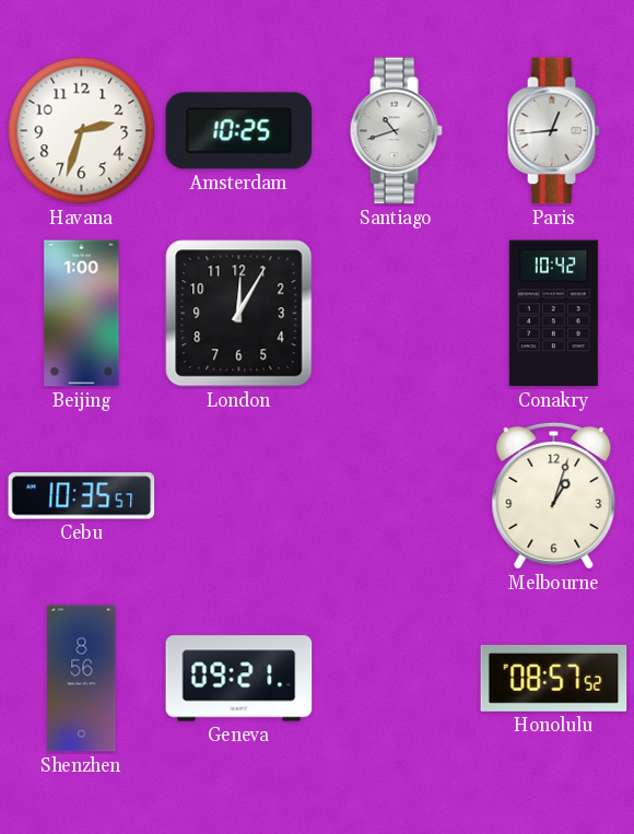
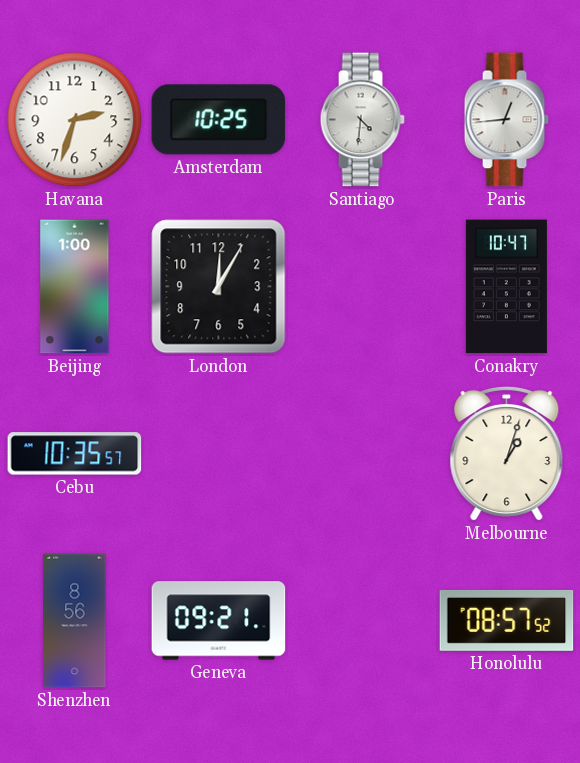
Santiago: 10:42 -> 4:31
Conakry: 10:42 -> 10:47
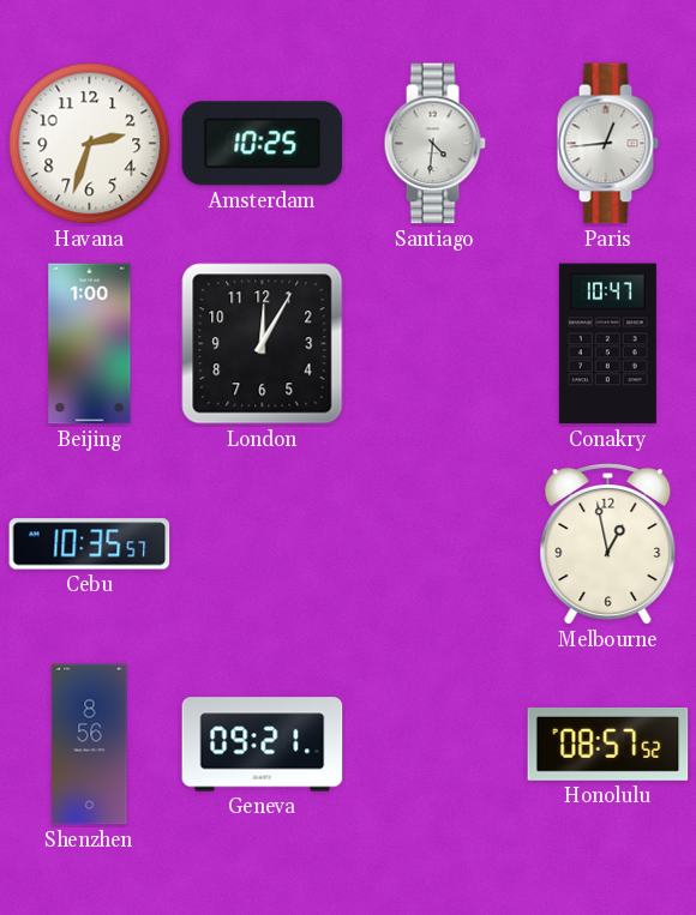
Melbourne: 1:03 -> 12:58
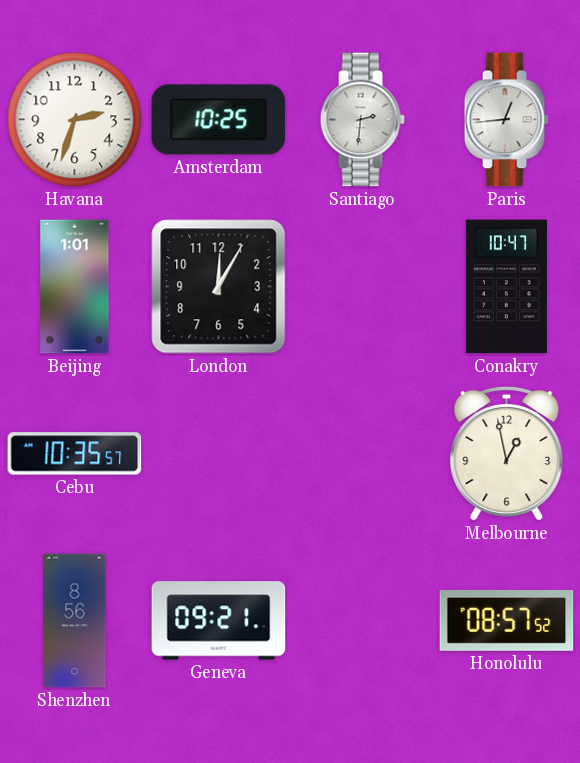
Santiago: 4:31 -> 2:31
Beijing: 1:00 -> 1:01
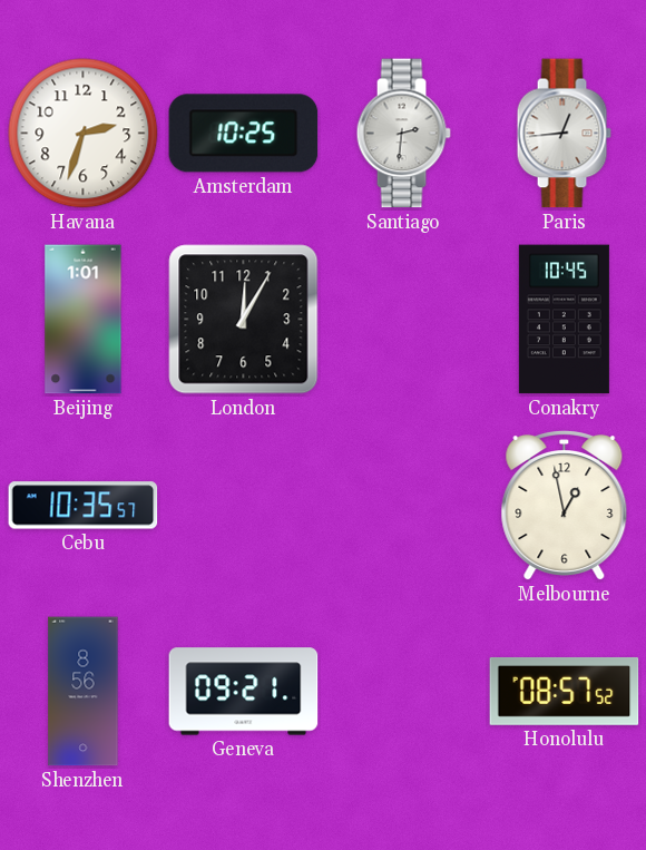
Conakry: 10:47 -> 10:45
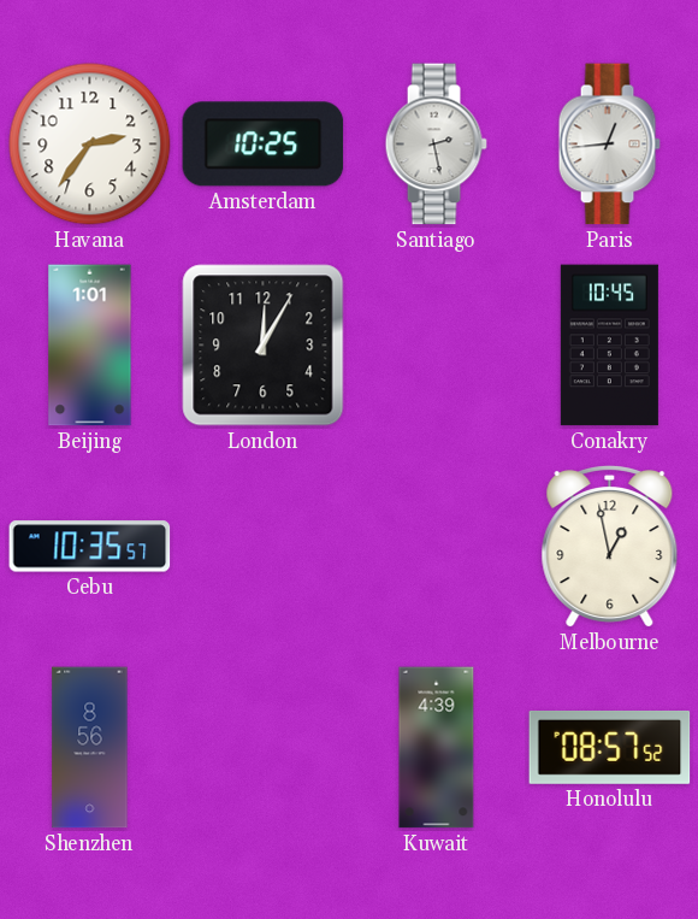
Havana: 2:33 -> 2:36
Santiago: 2:31 -> 2:28
Geneva: 09:21 -> none
Kuwait: none -> 4:39
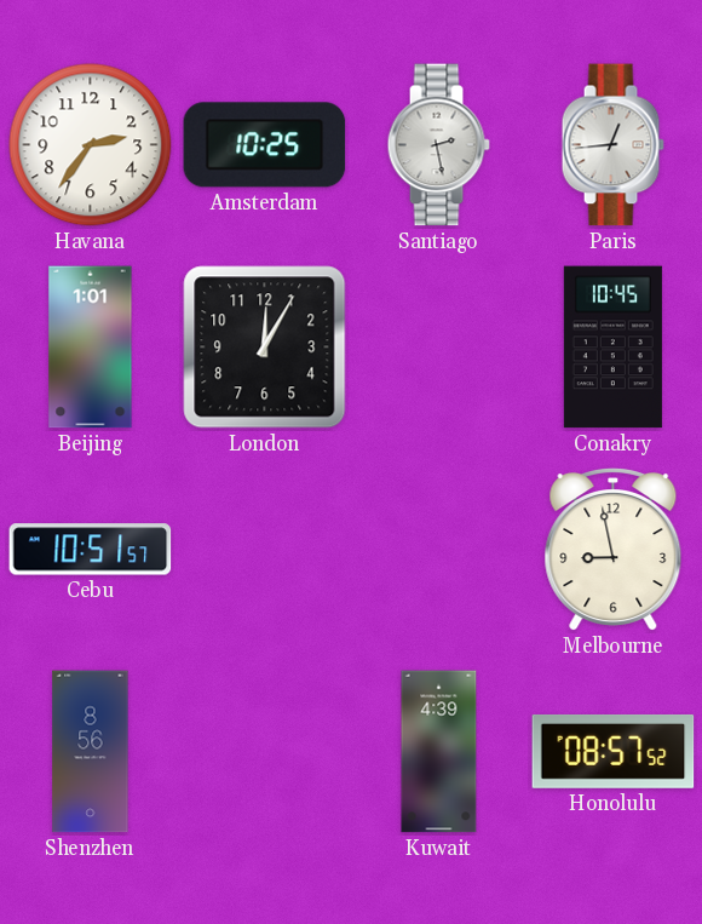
Cebu: 10:35 -> 10:51
Melbourne: 12:58 -> 8:58
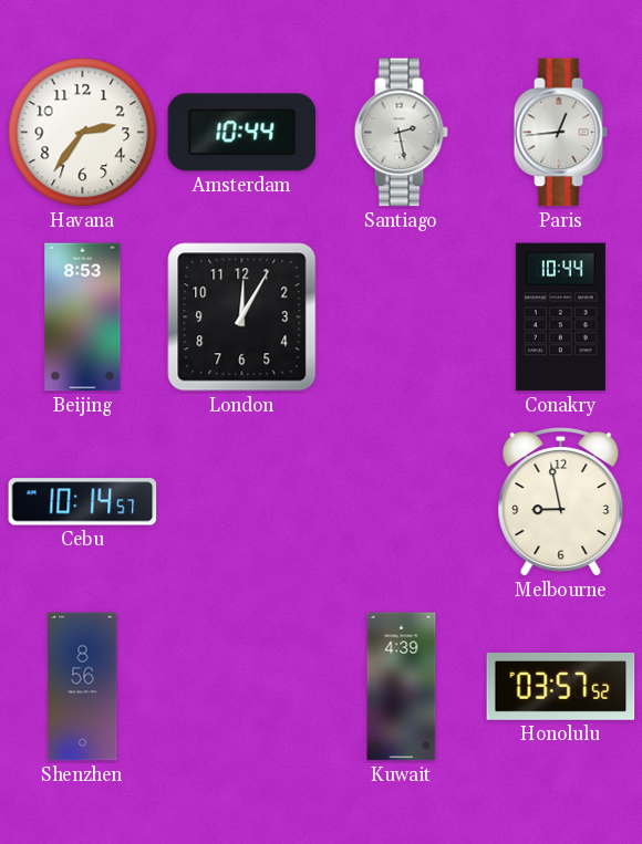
Amsterdam: 10:25 -> 10:44
Beijing: 1:01 -> 8:53
Conakry: 10:45 -> 10:44
Cebu: 10:51 -> 10:14
Honolulu: 08:57 -> 03:57
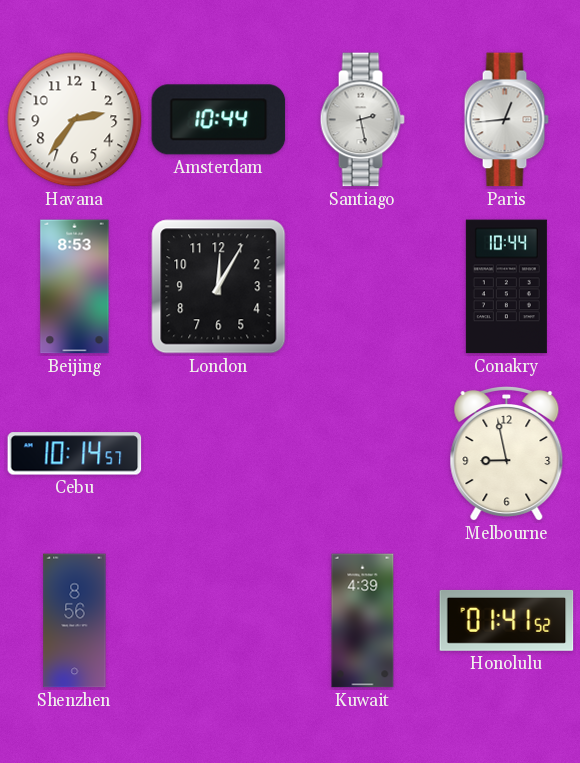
Honolulu: 03:57 -> 01:41
